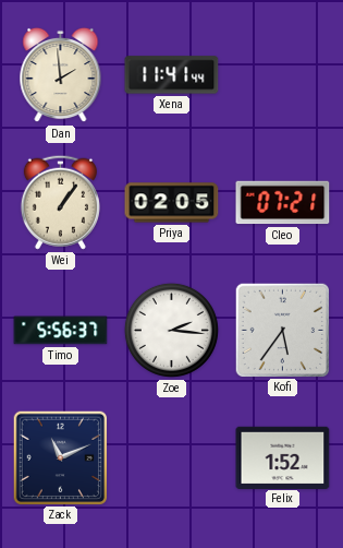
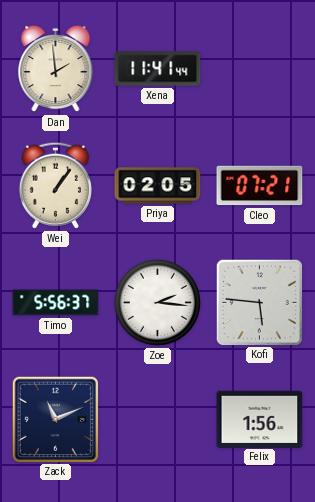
Kofi: 5:36 -> 5:46
Felix: 1:52 -> 1:56
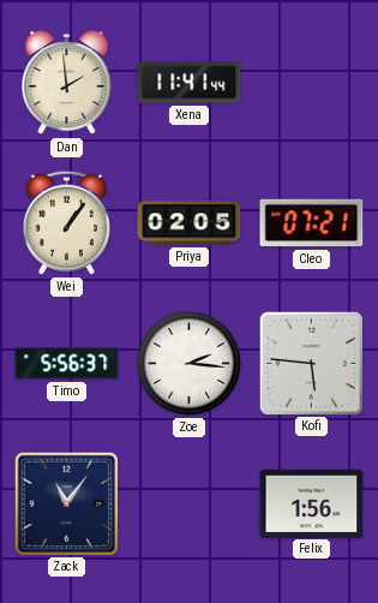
Zack: 11:11 -> 11:06
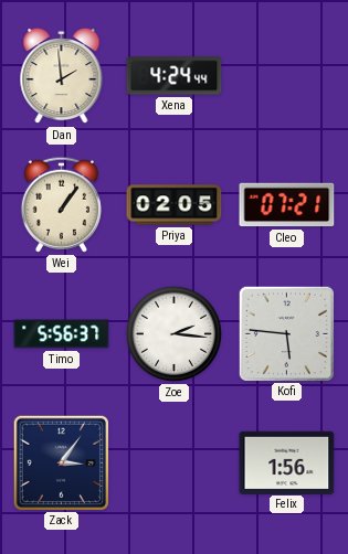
Xena: 11:41 -> 4:24
Zack: 11:06 -> 3:06
